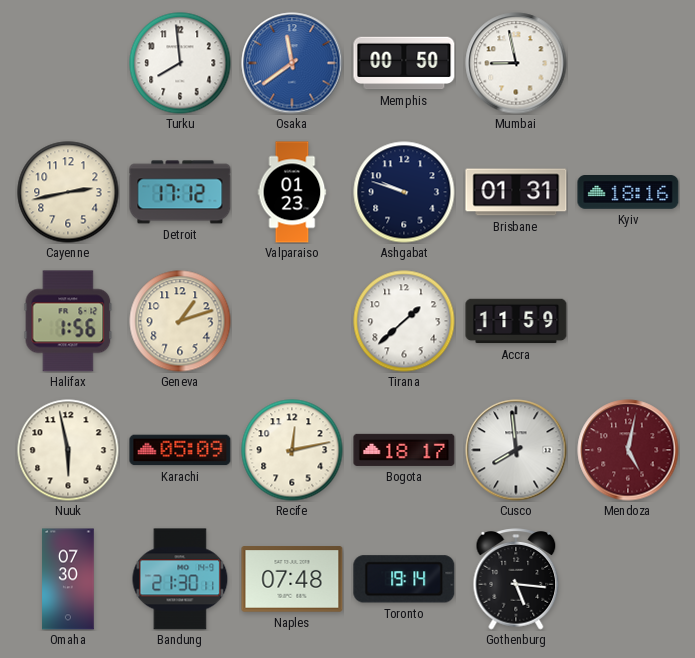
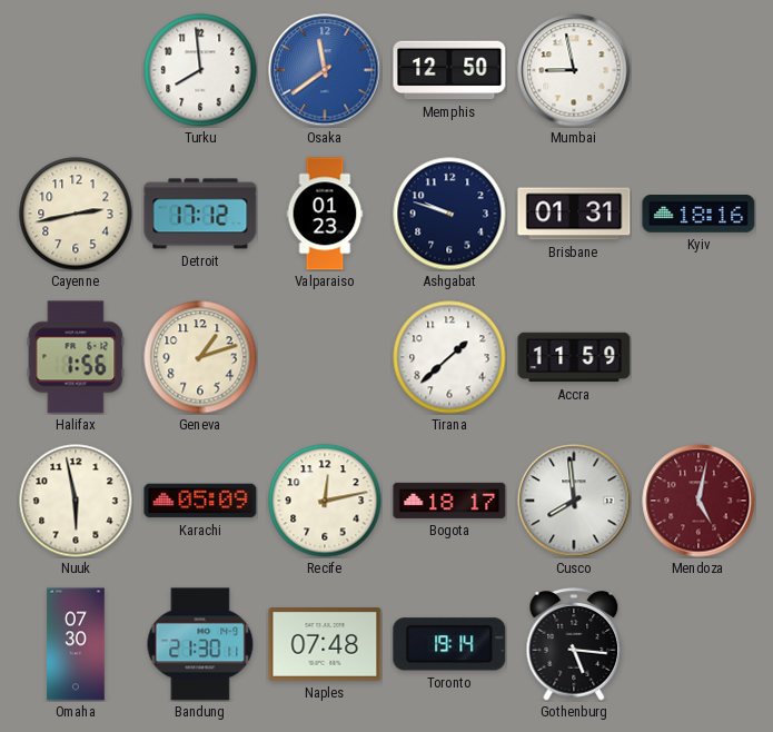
Memphis: 00:50 -> 12:50
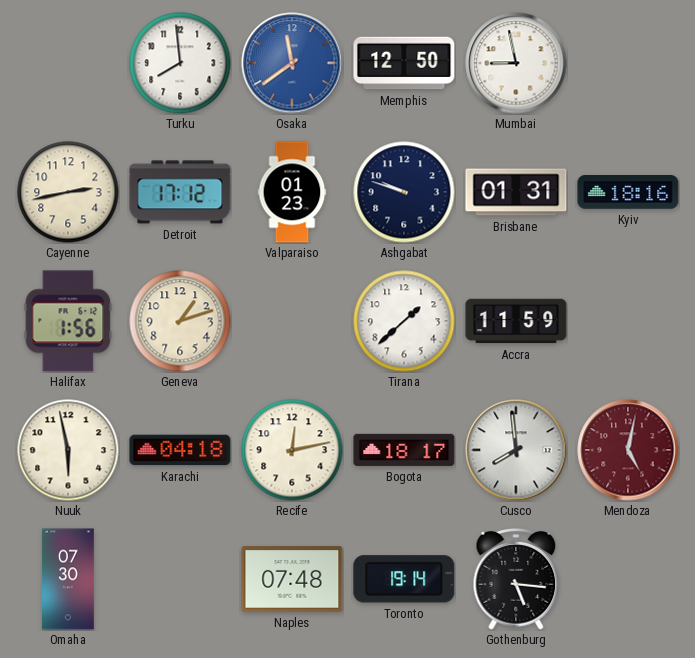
Karachi: 05:09 -> 04:18
Bandung: 21:30 -> none
